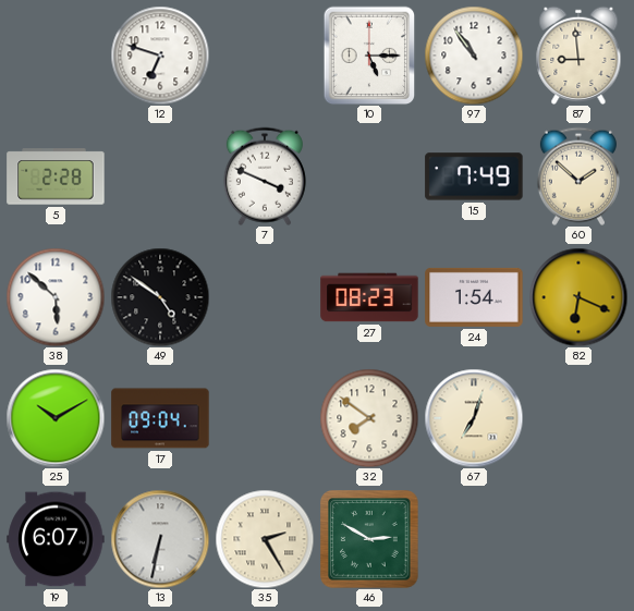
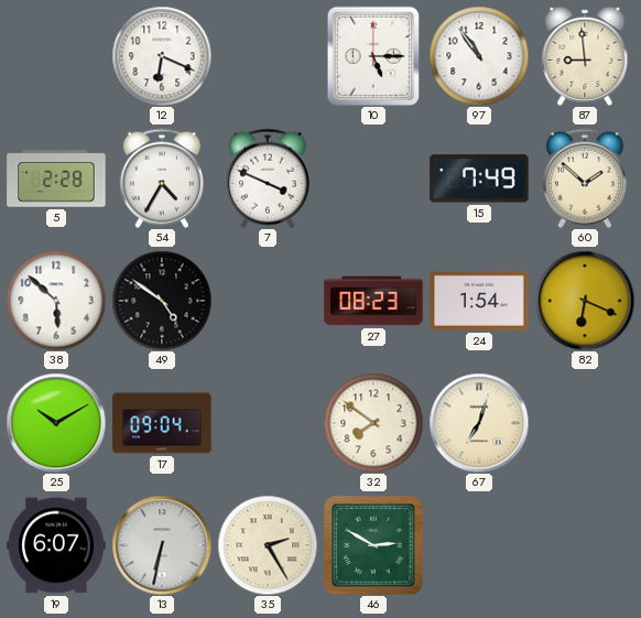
12: 6:48 -> 6:19
54: none -> 4:35
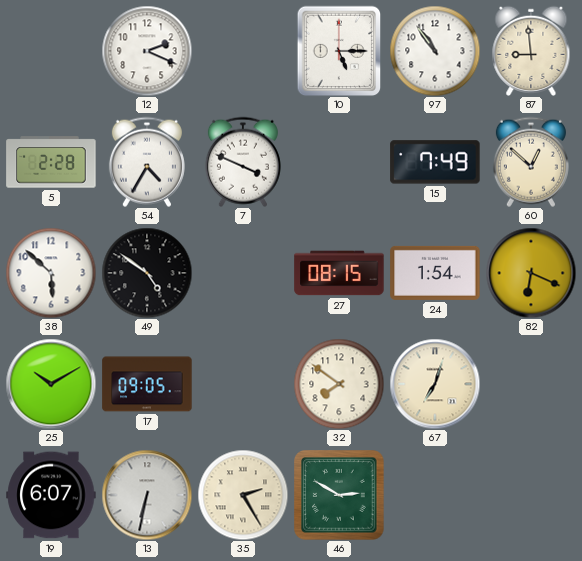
12: 6:19 -> 2:19
60: 1:52 -> 12:52
27: 08:23 -> 08:15
17: 09:04 -> 09:05
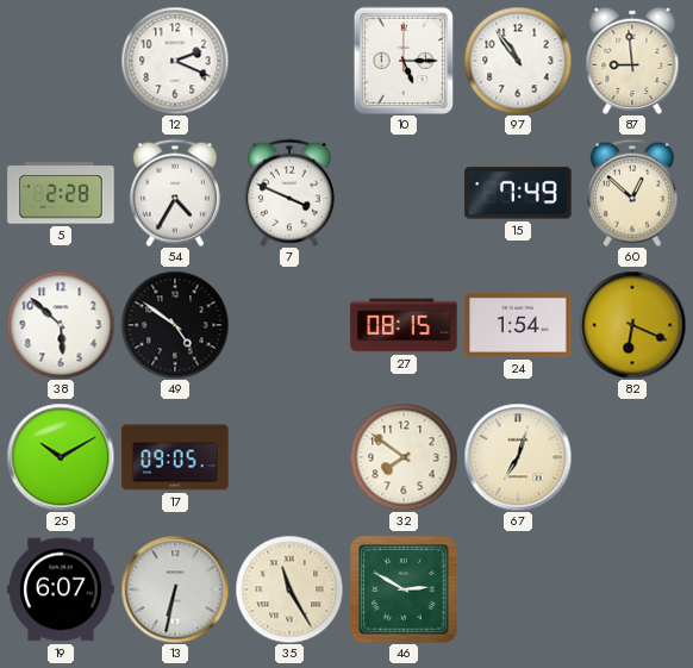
35: 2:25 -> 11:25
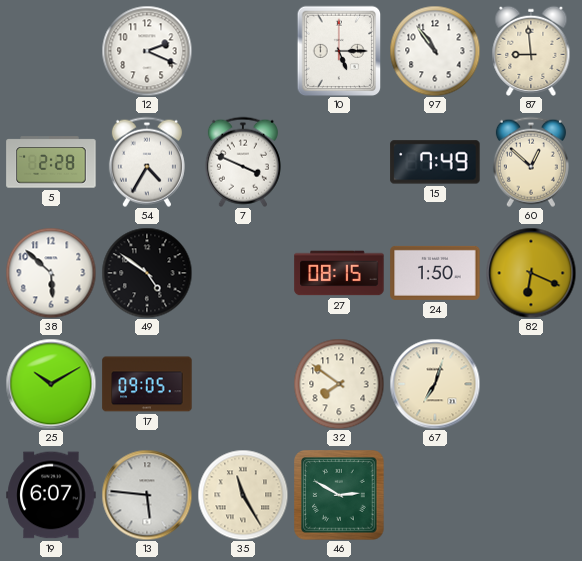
24: 1:54 -> 1:50
13: 6:32 -> 5:46
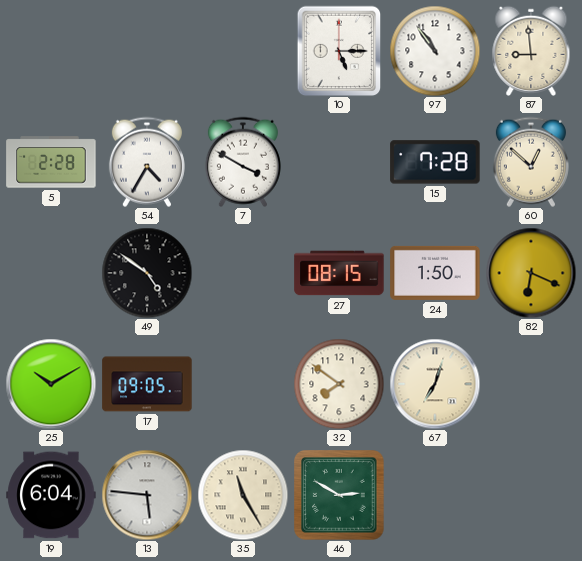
12: 2:19 -> none
7: 3:49 -> 3:50
15: 7:49 -> 7:28
38: 5:52 -> none
19: 6:07 -> 6:04
